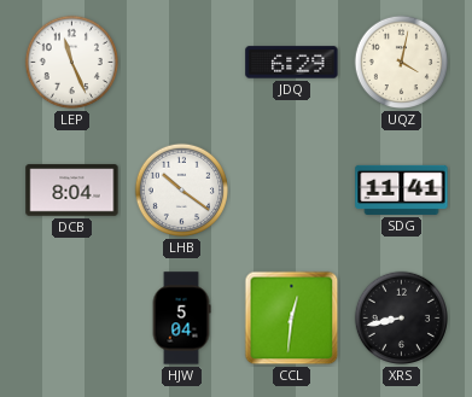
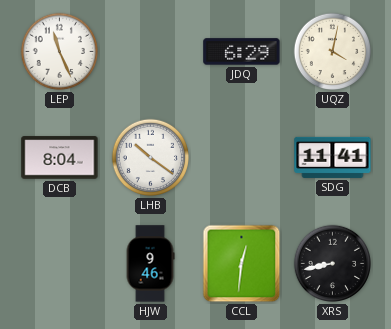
HJW: 5:04 -> 9:46
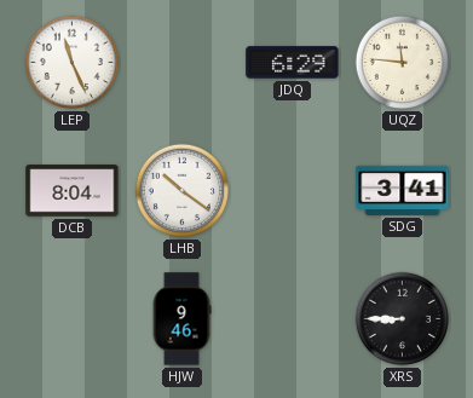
UQZ: 4:02 -> 11:46
SDG: 11:41 -> 3:41
CCL: 12:31 -> none
XRS: 8:43 -> 8:45
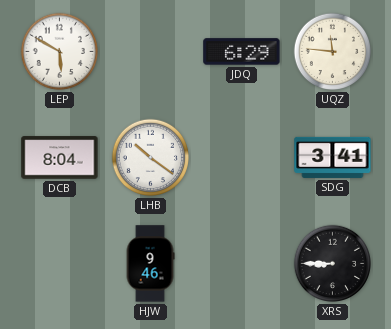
LEP: 11:26 -> 5:50
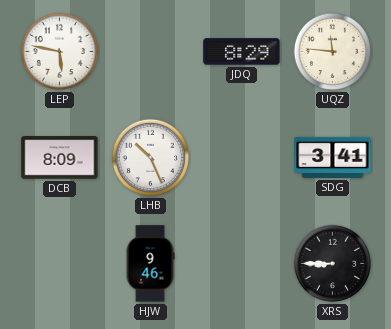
LEP: 5:50 -> 5:47
JDQ: 6:29 -> 8:29
DCB: 8:04 -> 8:09
LHB: 10:21 -> 10:26
